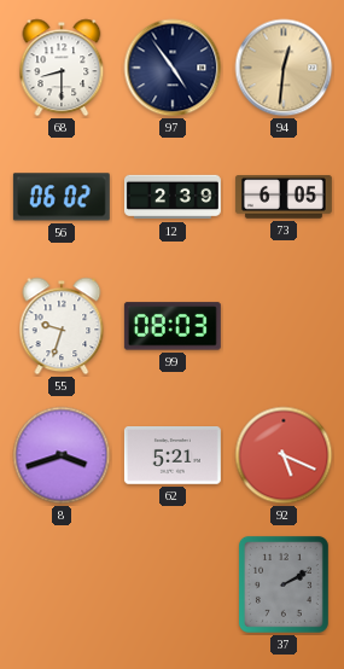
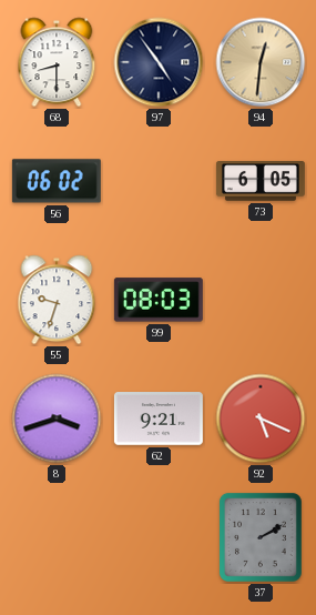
12: 2:39 -> none
62: 5:21 -> 9:21
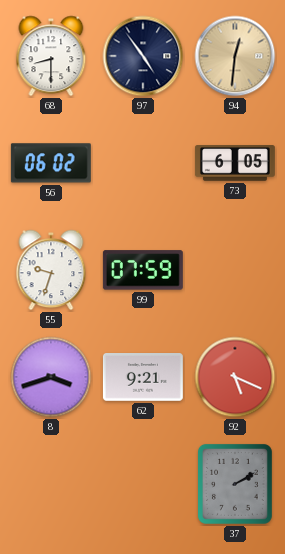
99: 08:03 -> 07:59
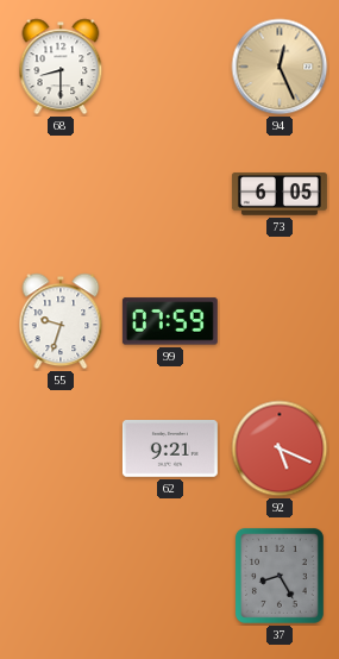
97: 4:54 -> none
94: 12:31 -> 12:26
56: 06:02 -> none
8: 3:42 -> none
37: 2:10 -> 8:25
